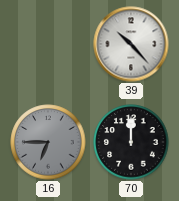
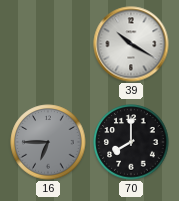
39: 10:23 -> 10:20
70: 12:00 -> 8:00
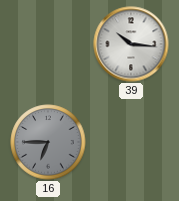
39: 10:20 -> 10:16
70: 8:00 -> none
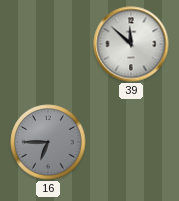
39: 10:16 -> 11:52
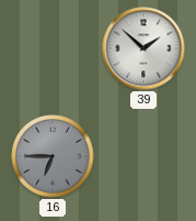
39: 11:52 -> 1:52
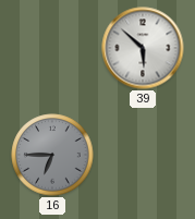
39: 1:52 -> 5:52
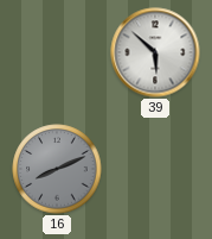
16: 6:45 -> 8:11
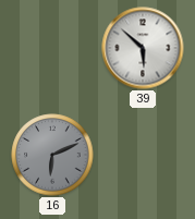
16: 8:11 -> 6:11
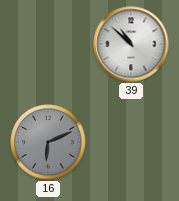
39: 5:52 -> 10:52
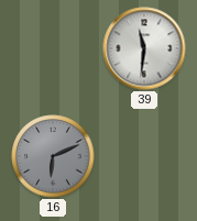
39: 10:52 -> 11:31
